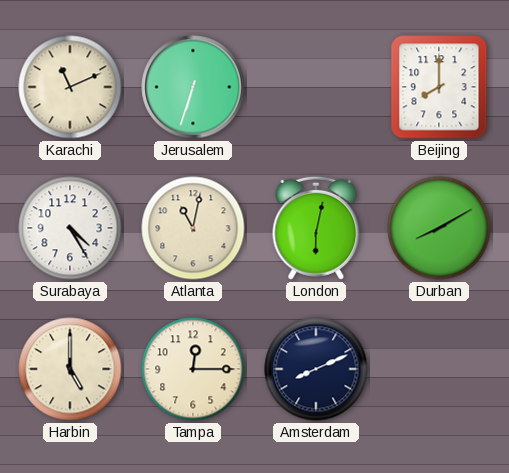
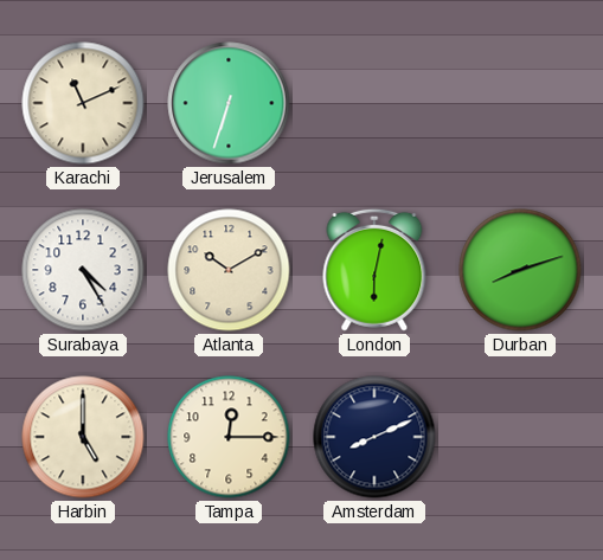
Beijing: 8:00 -> none
Atlanta: 11:02 -> 10:10
Durban: 8:10 -> 8:12
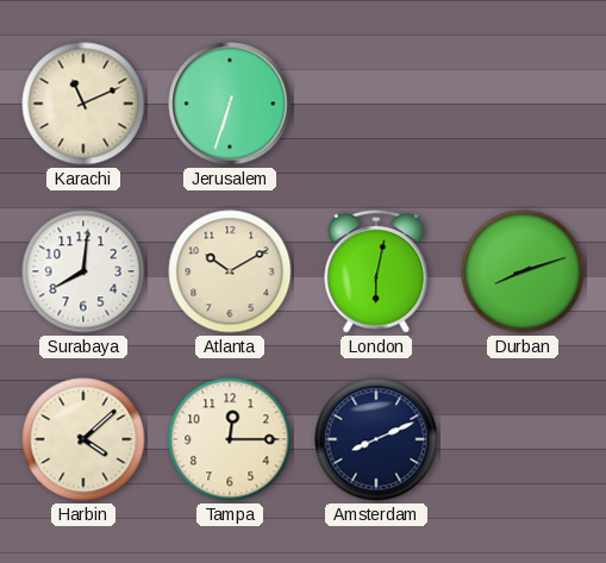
Surabaya: 4:25 -> 8:01
Harbin: 5:00 -> 4:08
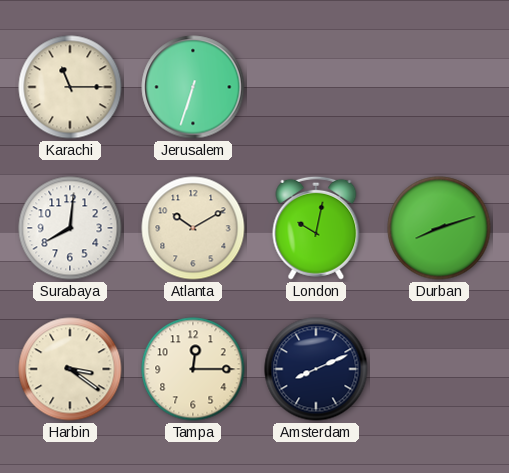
Karachi: 11:11 -> 11:15
London: 6:02 -> 10:02
Harbin: 4:08 -> 3:21
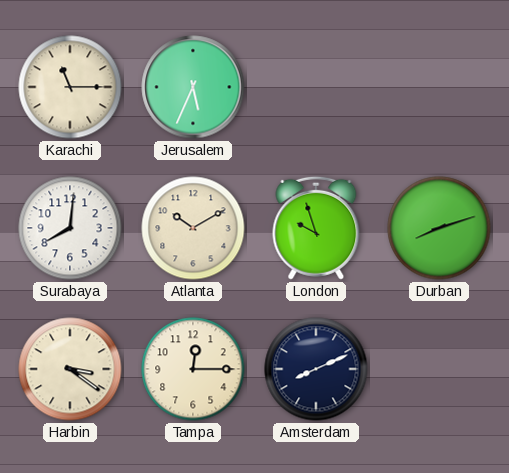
Jerusalem: 6:33 -> 5:34
London: 10:02 -> 9:57
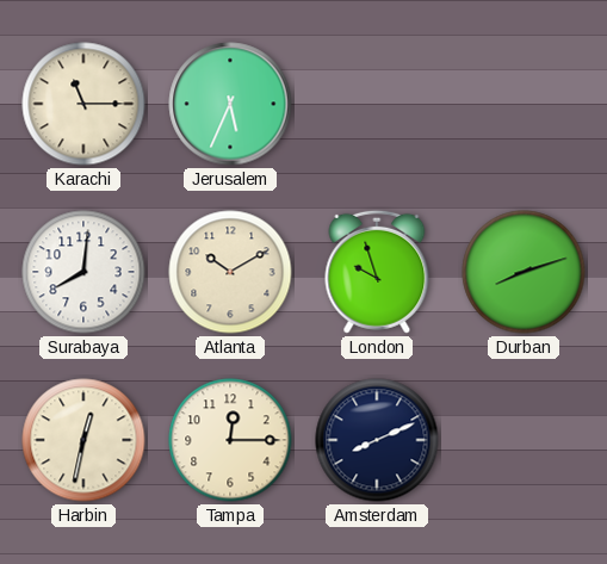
Harbin: 3:21 -> 12:32
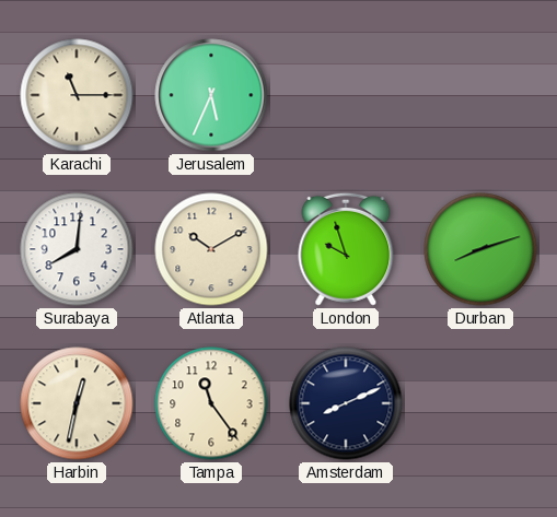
Tampa: 12:15 -> 11:24
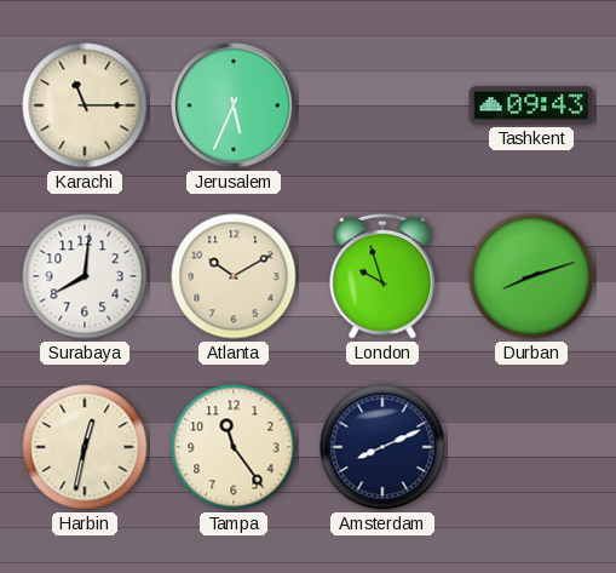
Tashkent: none -> 09:43
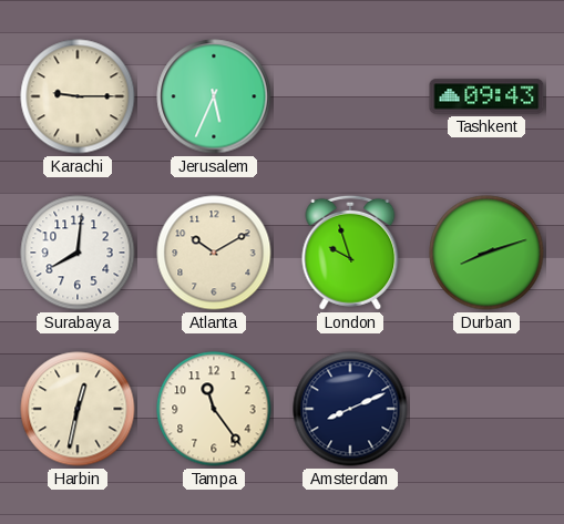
Karachi: 11:15 -> 9:15
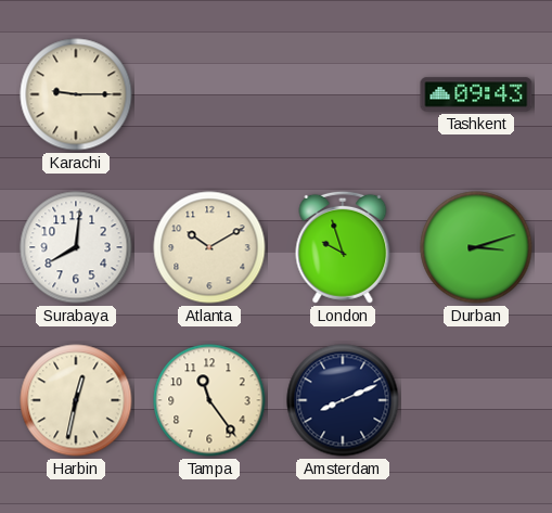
Jerusalem: 5:34 -> none
Durban: 8:12 -> 3:12
